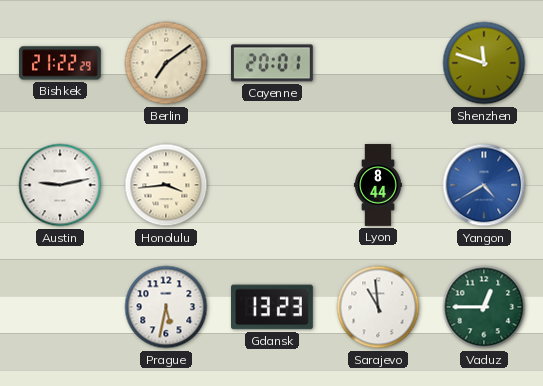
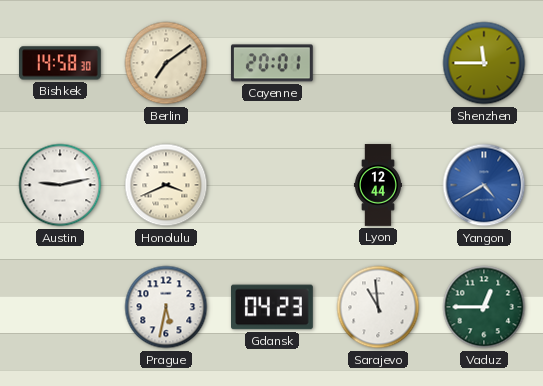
Bishkek: 21:22 -> 14:58
Shenzhen: 11:48 -> 11:45
Honolulu: 3:44 -> 3:41
Lyon: 8:44 -> 12:44
Gdansk: 13:23 -> 04:23
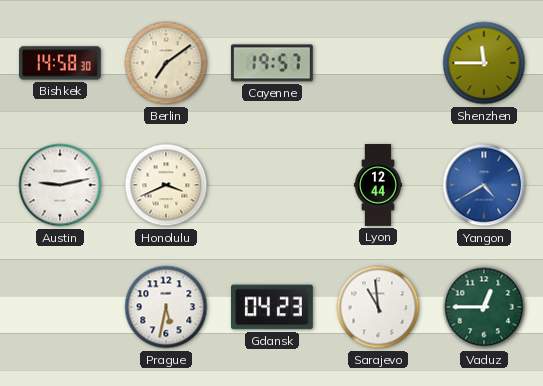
Cayenne: 20:01 -> 19:57
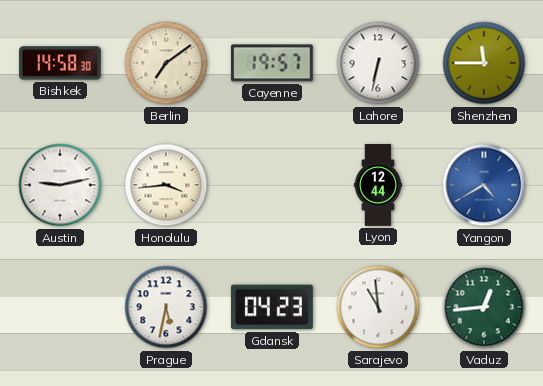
Lahore: none -> 6:32
Honolulu: 3:41 -> 3:44
Vaduz: 12:45 -> 12:44
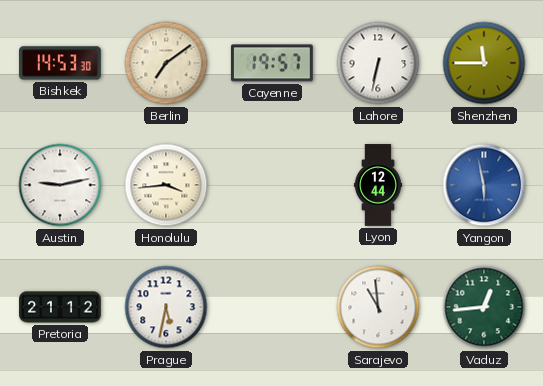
Bishkek: 14:58 -> 14:53
Yangon: 4:40 -> 5:58
Pretoria: none -> 21:12
Gdansk: 04:23 -> none
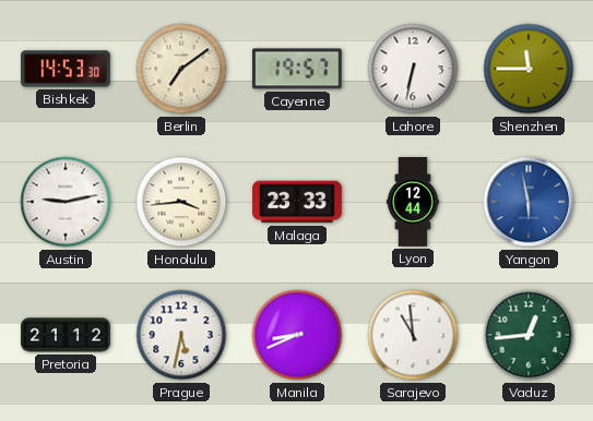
Malaga: none -> 23:33
Manila: none -> 8:41
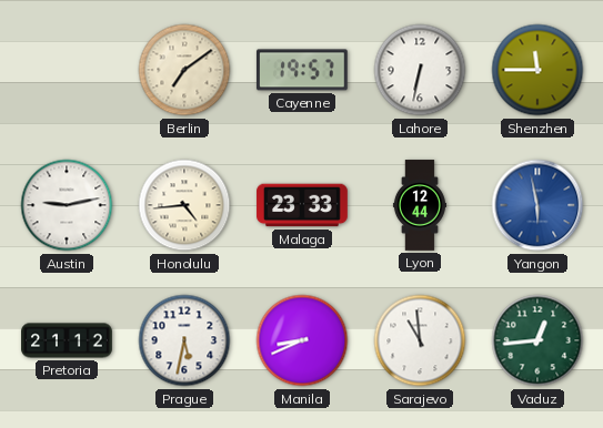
Bishkek: 14:53 -> none
Honolulu: 3:44 -> 4:44
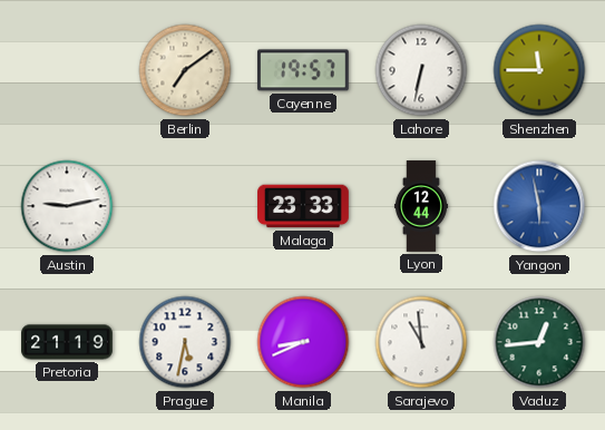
Honolulu: 4:44 -> none
Pretoria: 21:12 -> 21:19
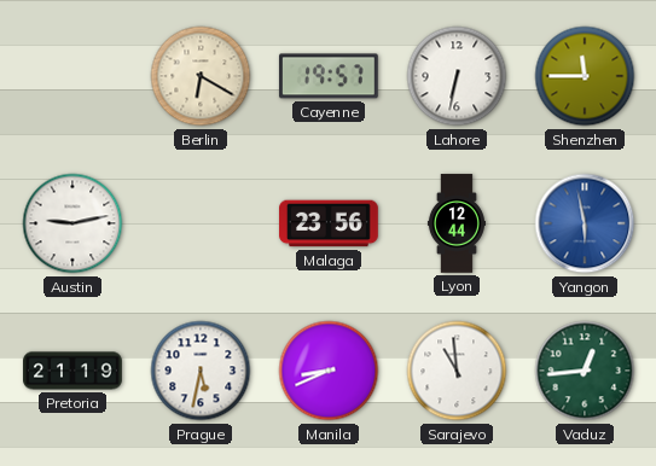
Berlin: 7:09 -> 6:20
Malaga: 23:33 -> 23:56
